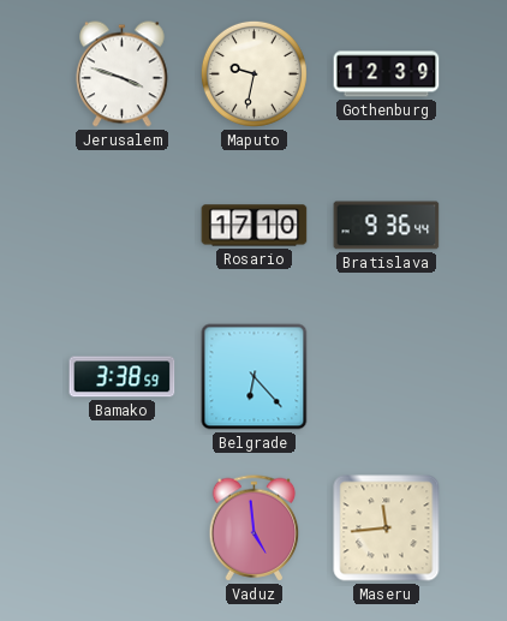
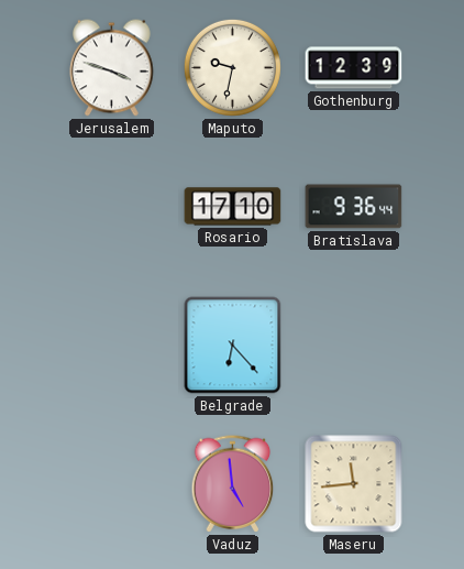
Bamako: 3:38 -> none
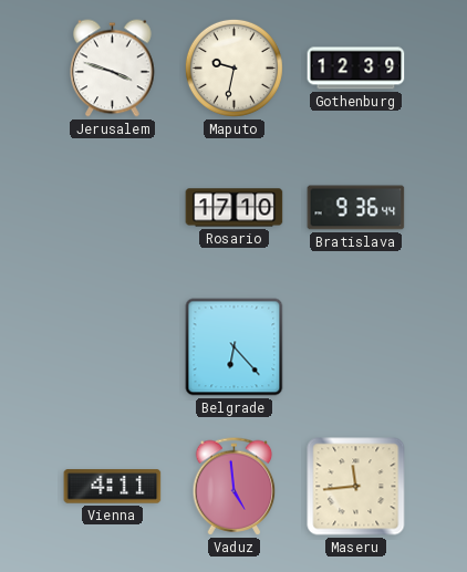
Vienna: none -> 4:11
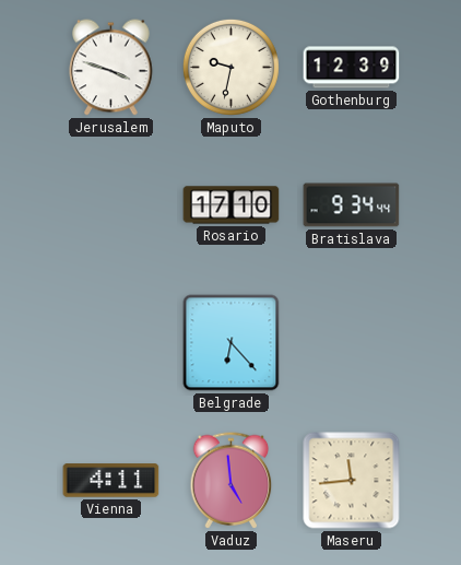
Bratislava: 9:36 -> 9:34
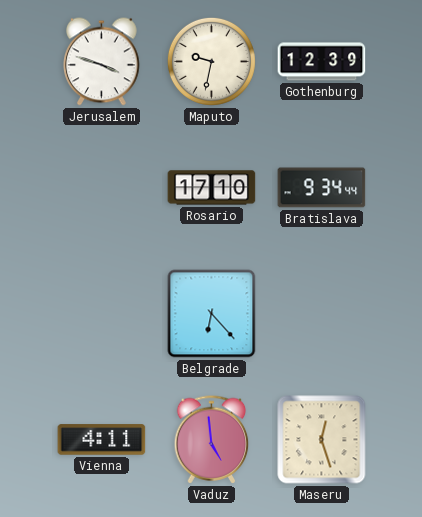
Maseru: 11:44 -> 12:27
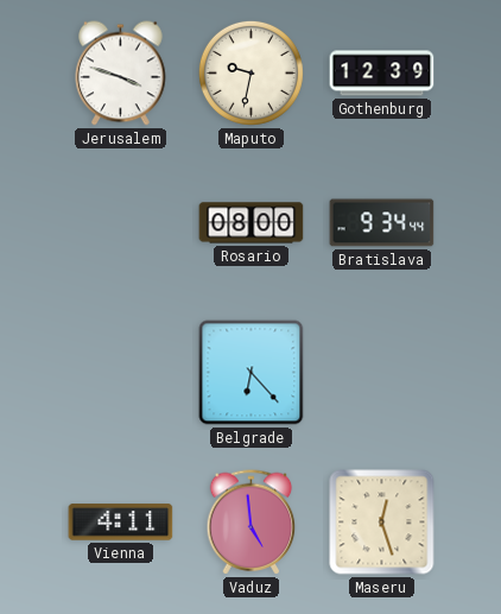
Rosario: 17:10 -> 08:00
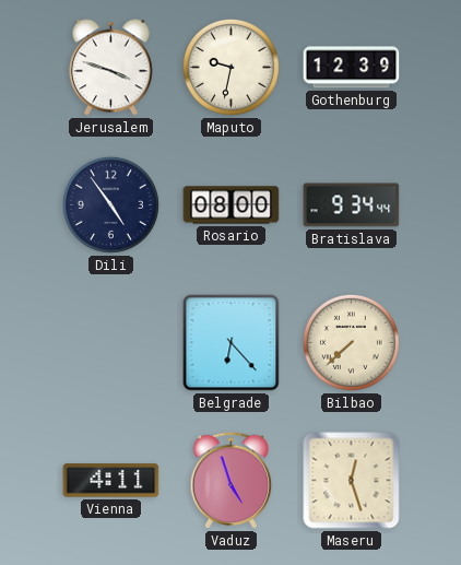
Dili: none -> 4:54
Bilbao: none -> 7:38
Vaduz: 4:59 -> 4:57
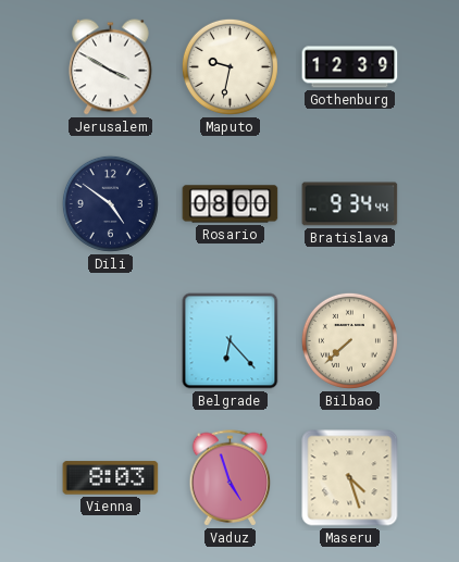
Jerusalem: 3:48 -> 3:50
Dili: 4:54 -> 4:51
Vienna: 4:11 -> 8:03
Maseru: 12:27 -> 4:27
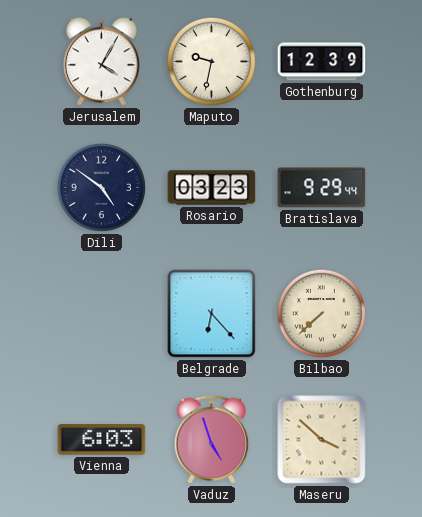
Jerusalem: 3:50 -> 4:05
Rosario: 08:00 -> 03:23
Bratislava: 9:34 -> 9:29
Vienna: 8:03 -> 6:03
Maseru: 4:27 -> 3:52
